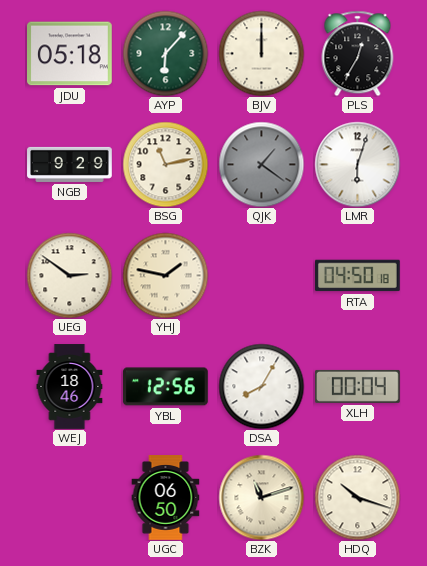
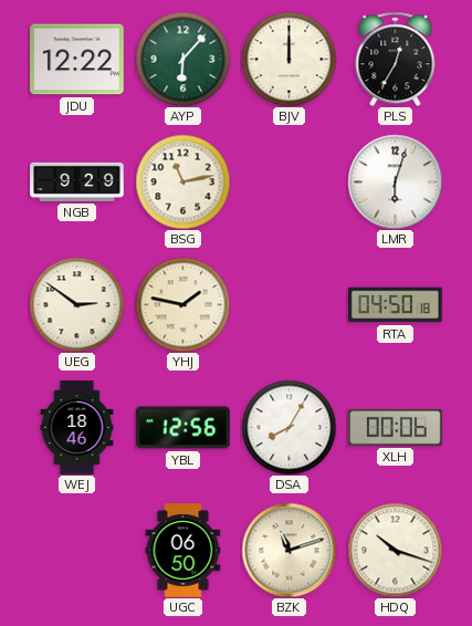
JDU: 05:18 -> 12:22
QJK: 1:21 -> none
XLH: 00:04 -> 00:06
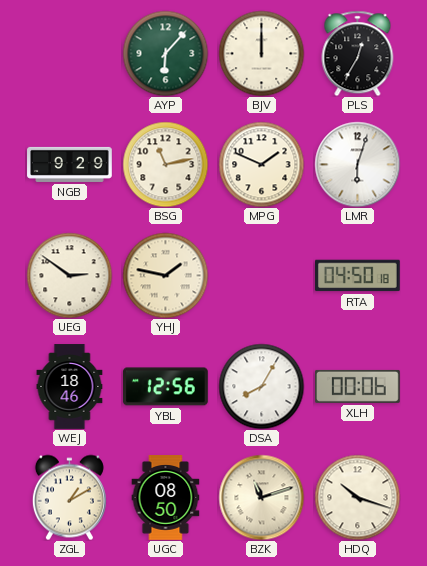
JDU: 12:22 -> none
MPG: none -> 1:49
ZGL: none -> 1:10
UGC: 06:50 -> 08:50
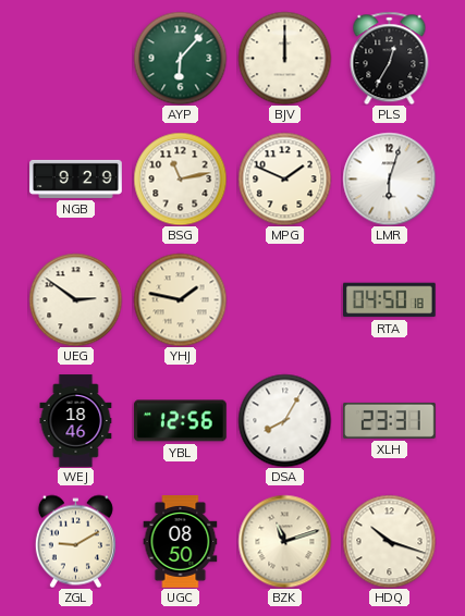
XLH: 00:06 -> 23:31
ZGL: 1:10 -> 9:10
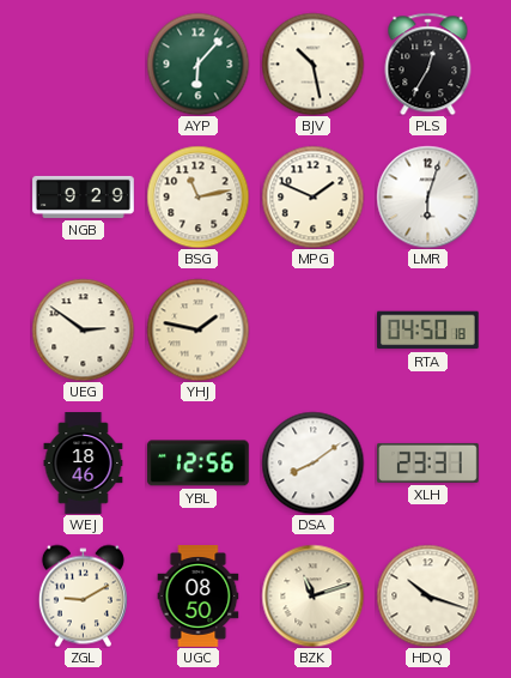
BJV: 12:00 -> 10:28
DSA: 8:05 -> 8:09
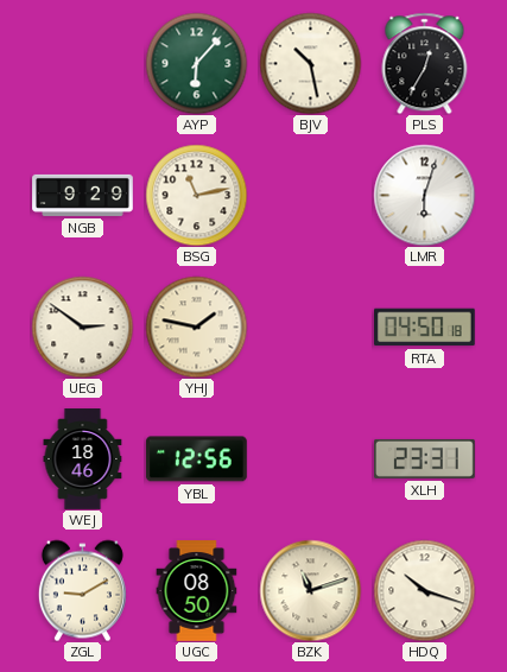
MPG: 1:49 -> none
DSA: 8:09 -> none
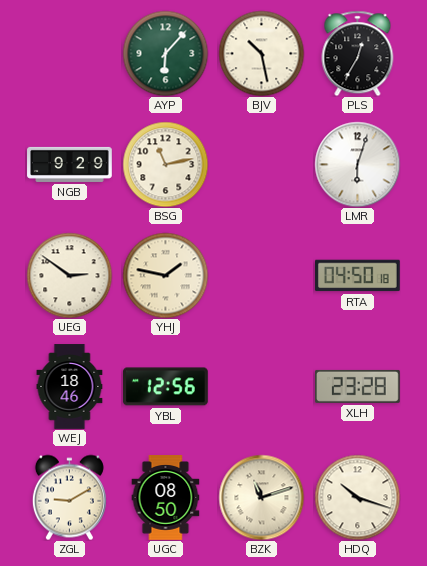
XLH: 23:31 -> 23:28
